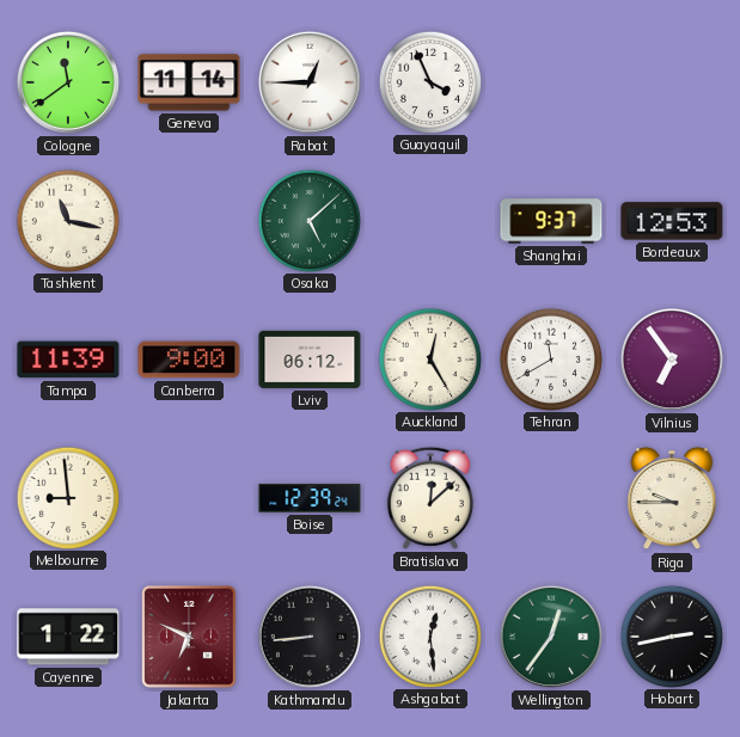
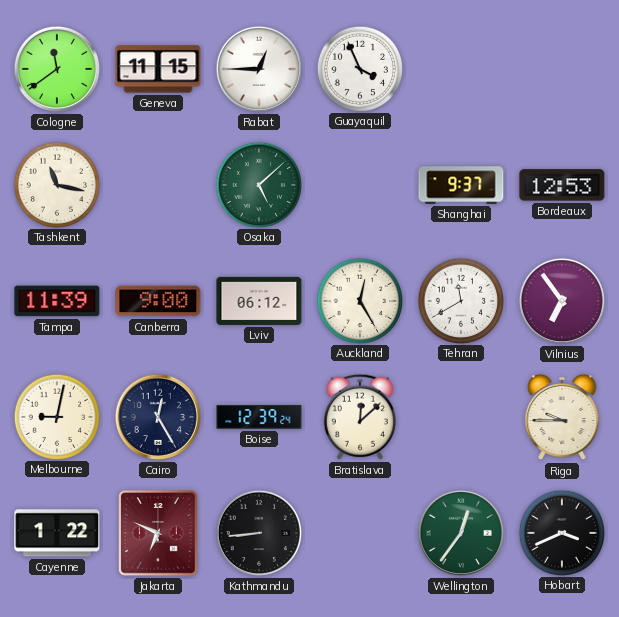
Geneva: 11:14 -> 11:15
Melbourne: 8:59 -> 9:02
Cairo: none -> 12:25
Ashgabat: 12:29 -> none
Hobart: 2:43 -> 3:41
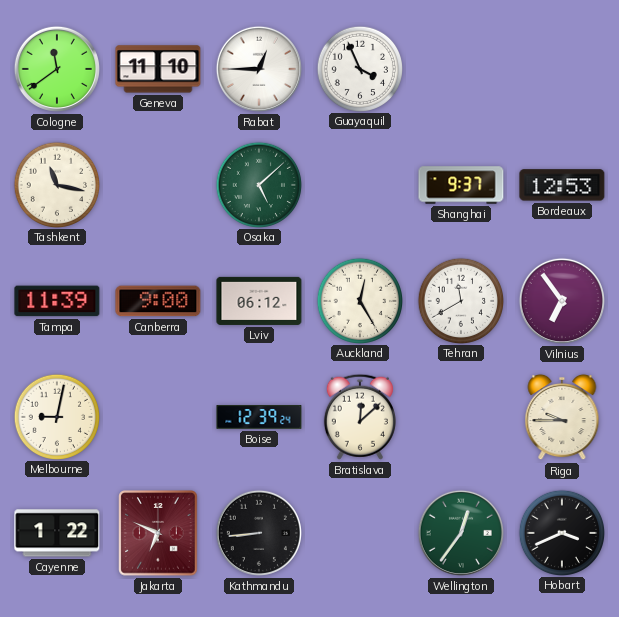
Geneva: 11:15 -> 11:10
Cairo: 12:25 -> none
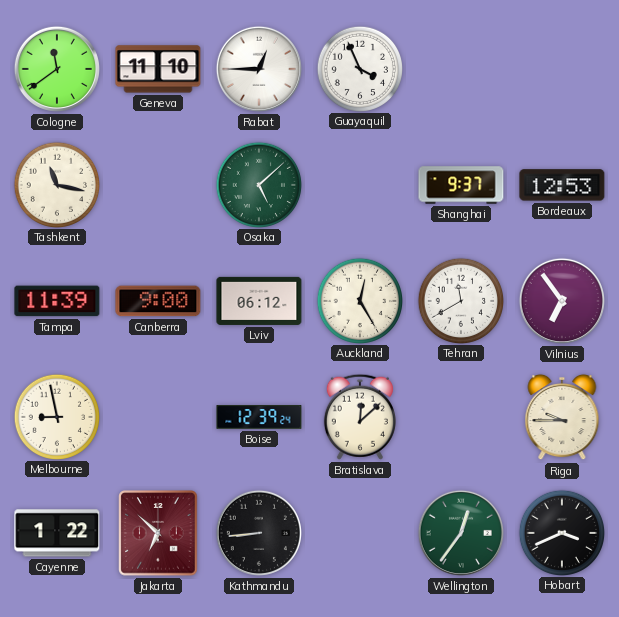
Melbourne: 9:02 -> 8:58
Jakarta: 6:49 -> 6:52
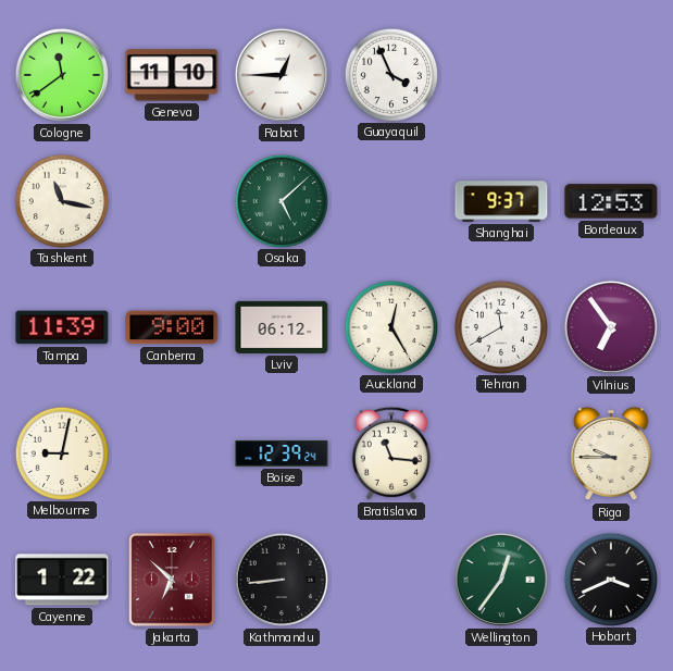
Melbourne: 8:58 -> 9:02
Bratislava: 12:08 -> 11:16
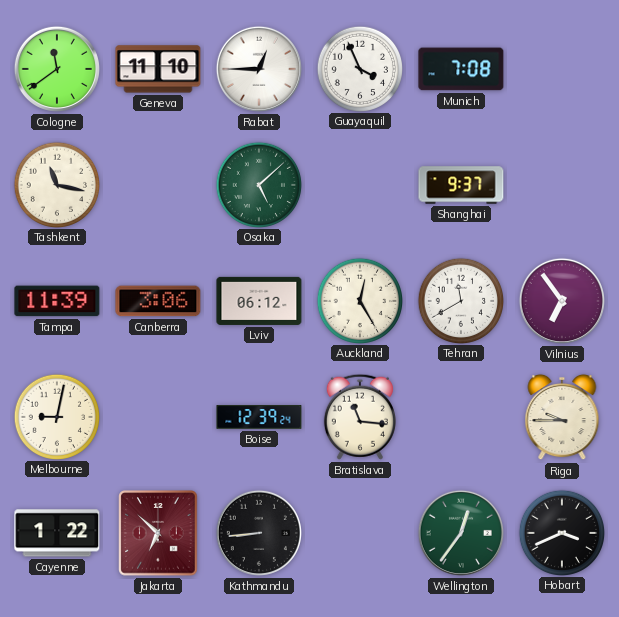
Munich: none -> 7:08
Bordeaux: 12:53 -> none
Canberra: 9:00 -> 3:06
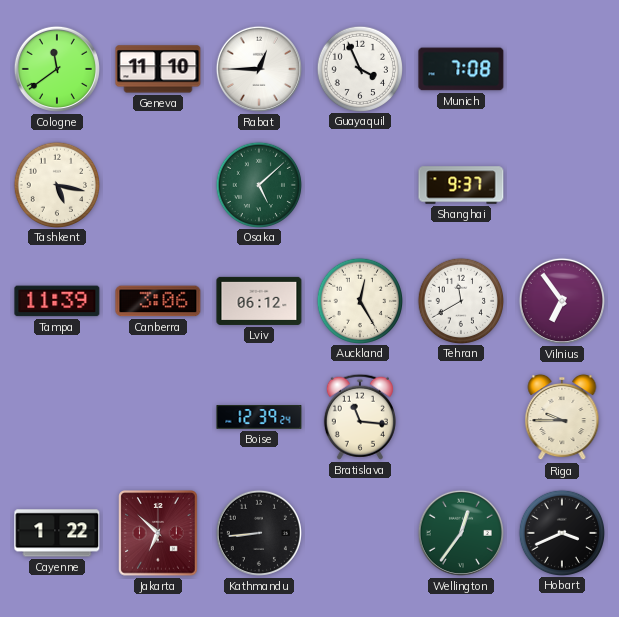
Tashkent: 11:17 -> 5:17
Melbourne: 9:02 -> none
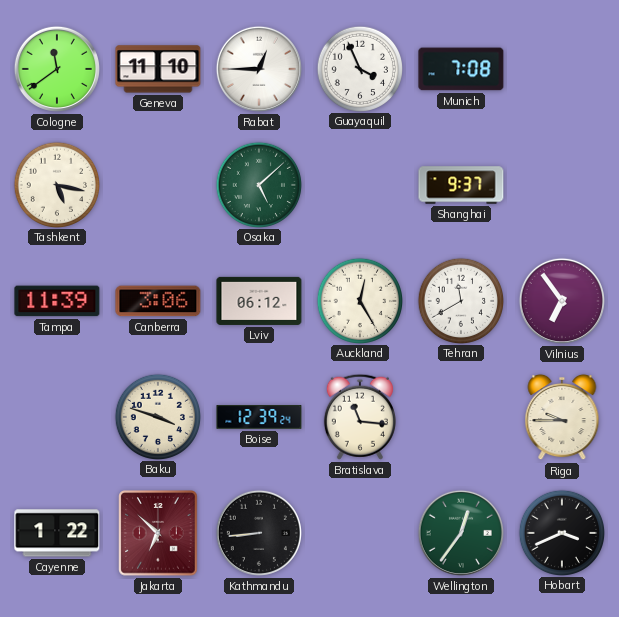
Baku: none -> 3:48
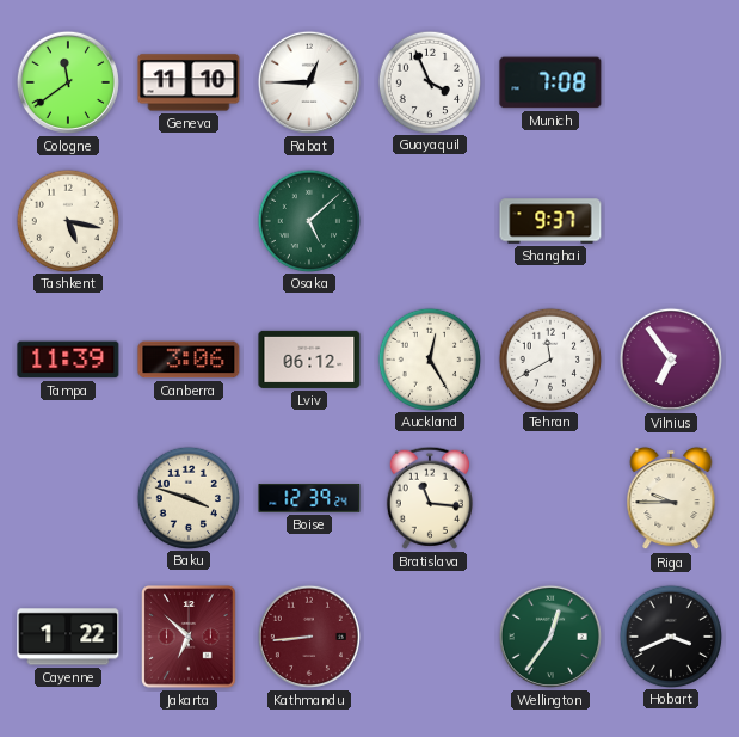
Kathmandu dial: black -> burgundy
